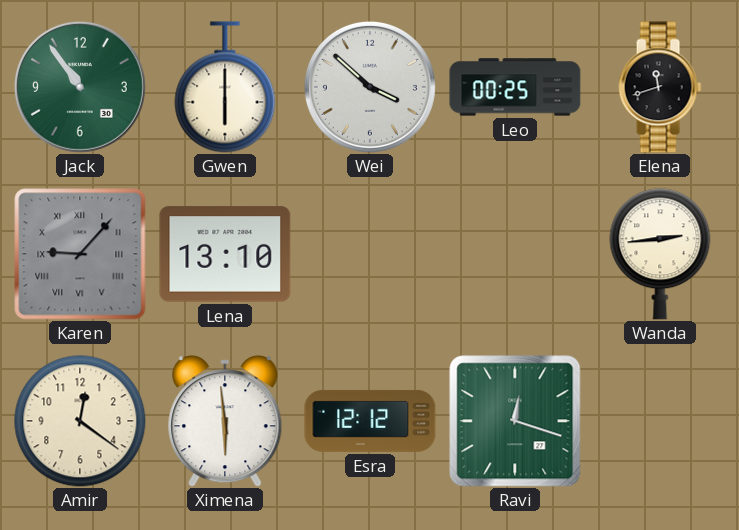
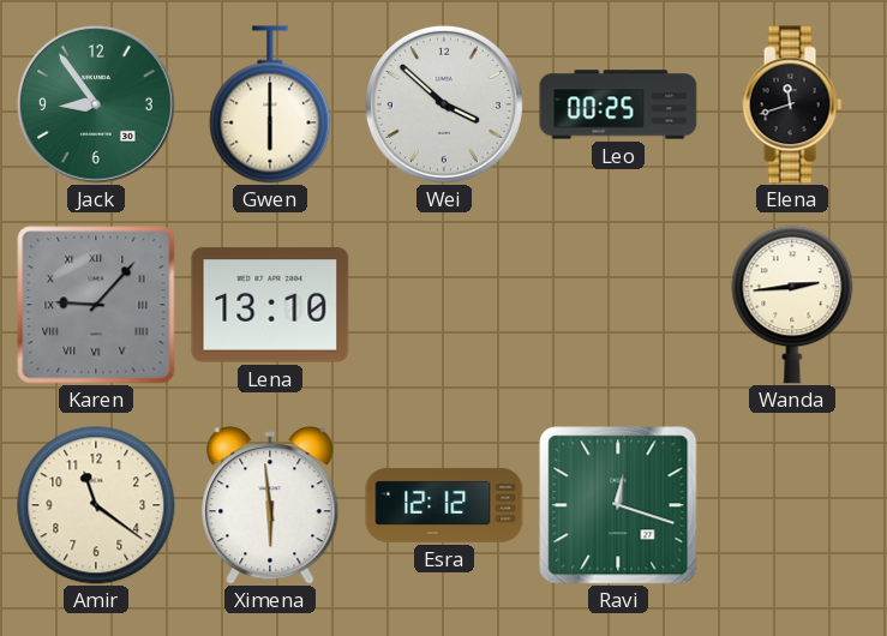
Jack: 10:54 -> 8:54
Amir: 12:21 -> 11:21
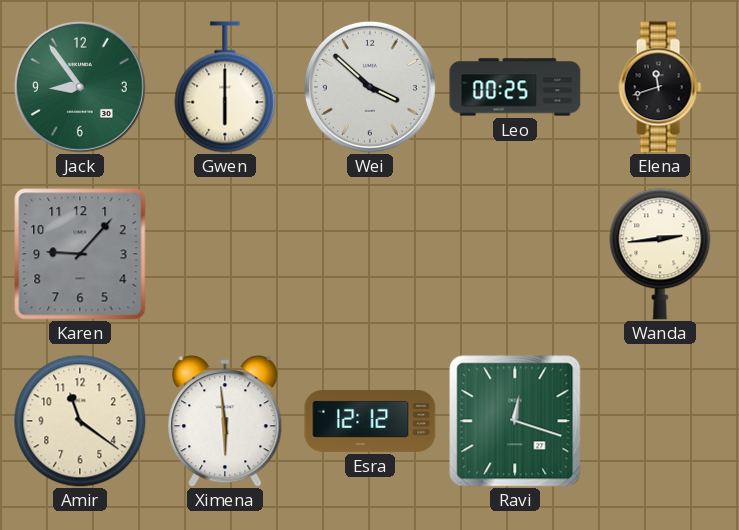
Karen numerals: Roman -> Arabic
Lena: 13:10 -> none
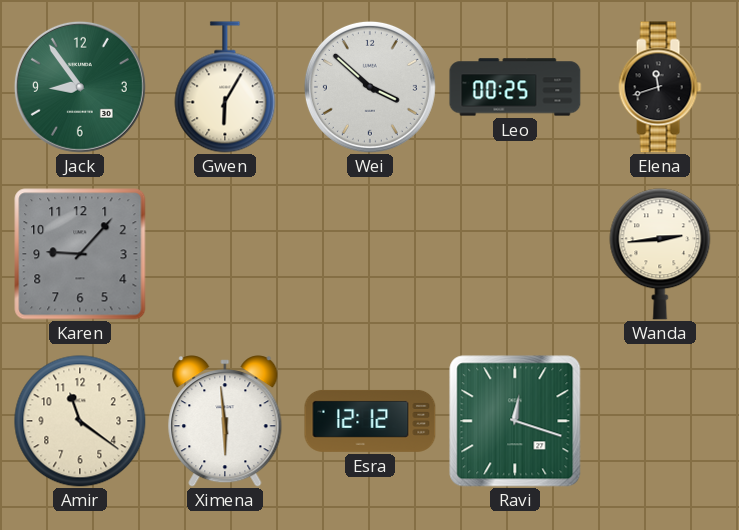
Gwen: 6:00 -> 6:05
